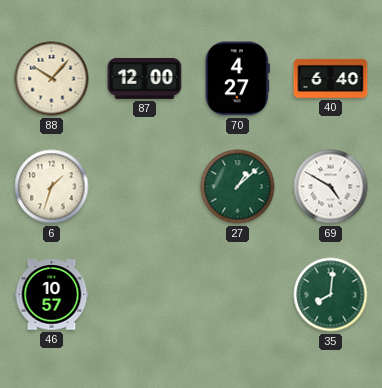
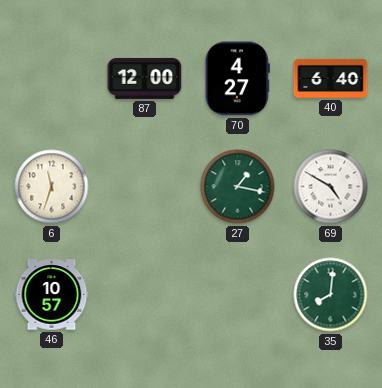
88: 10:07 -> none
6: 1:33 -> 11:33
27: 1:08 -> 1:17
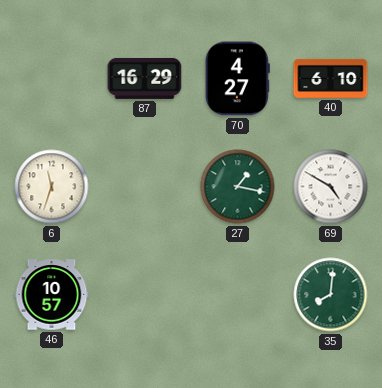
87: 12:00 -> 16:29
40: 6:40 -> 6:10
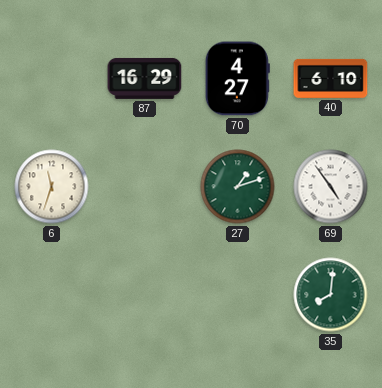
27: 1:17 -> 1:12
69: 4:50 -> 4:54
46: 10:57 -> none
